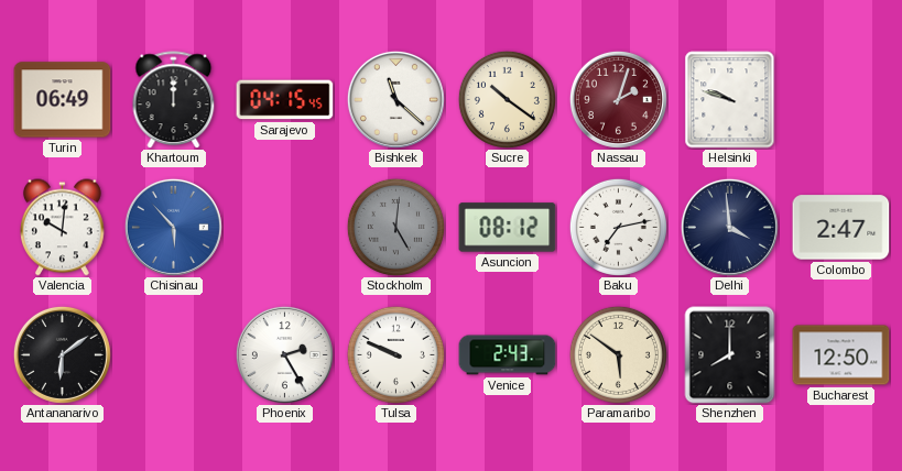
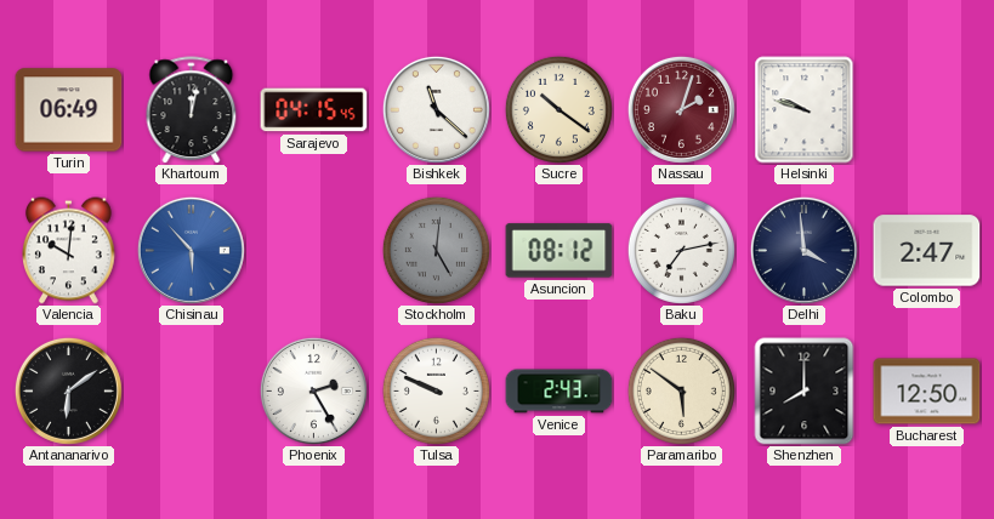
Khartoum: 12:00 -> 12:02
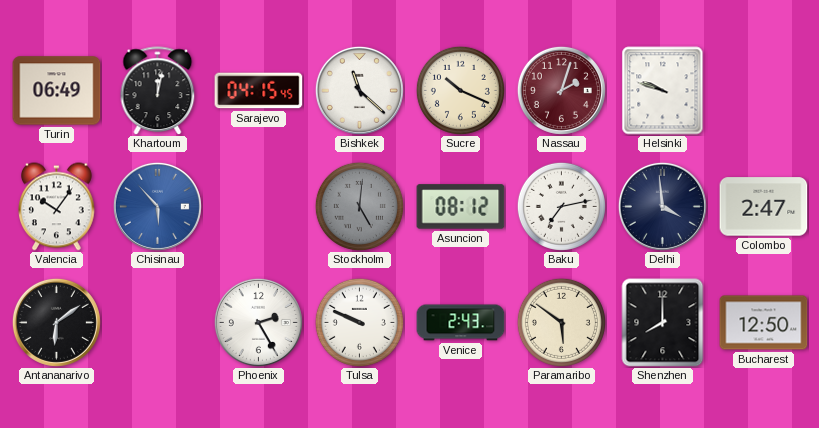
Sucre: 10:21 -> 10:19
Valencia: 10:01 -> 10:06
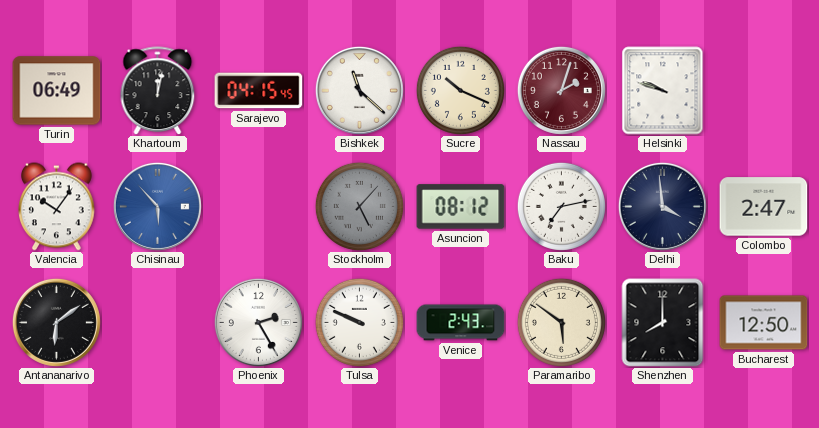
Stockholm: 5:01 -> 5:07
